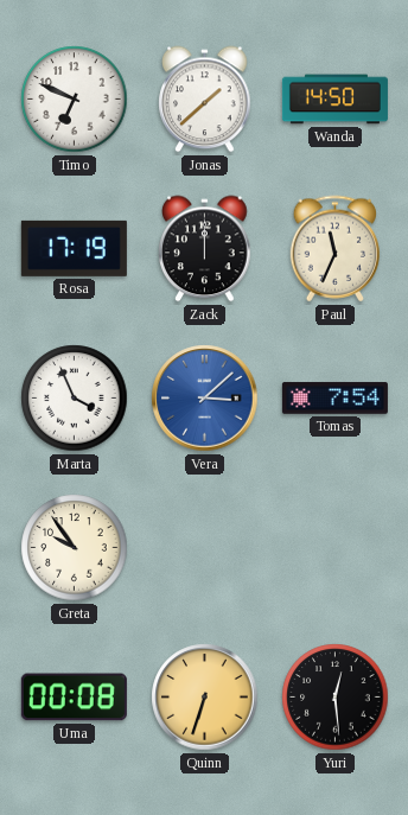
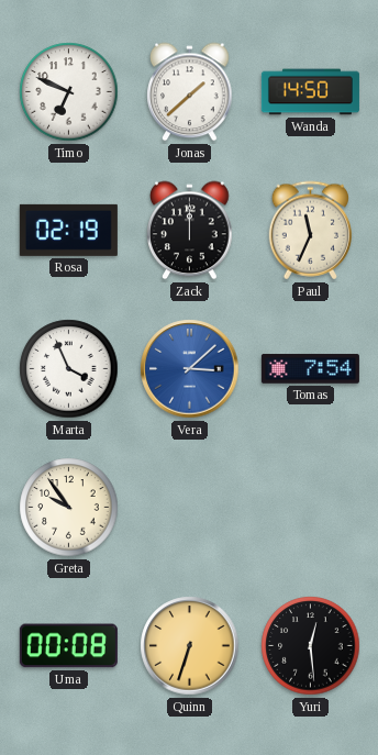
Rosa: 17:19 -> 02:19
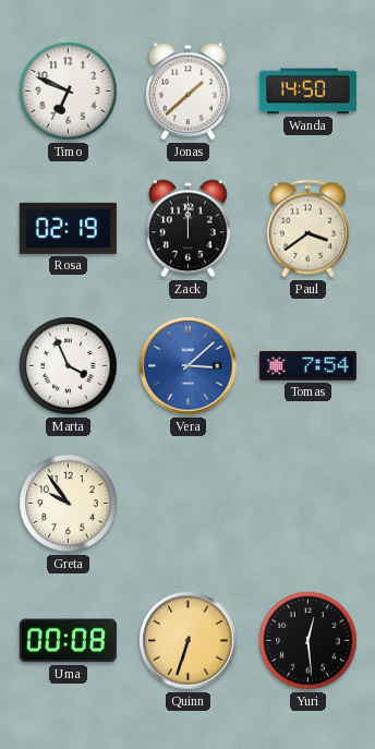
Paul: 11:34 -> 3:39
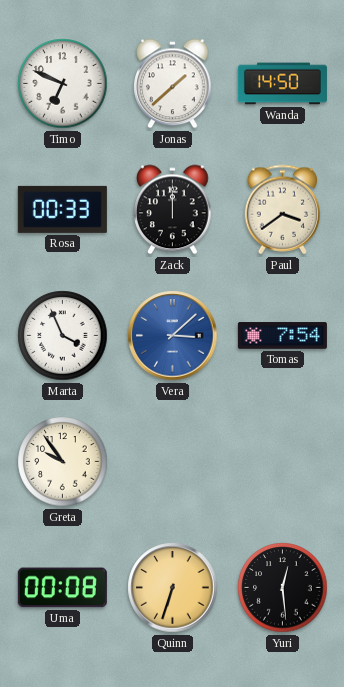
Rosa: 02:19 -> 00:33
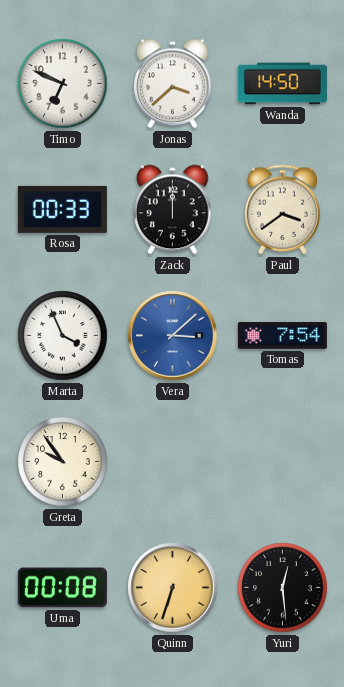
Jonas: 1:38 -> 3:38
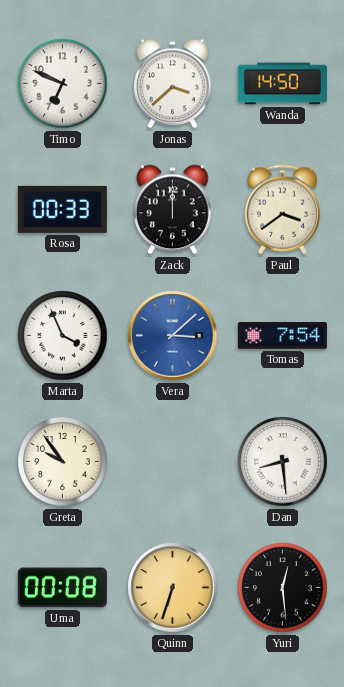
Dan: none -> 8:29
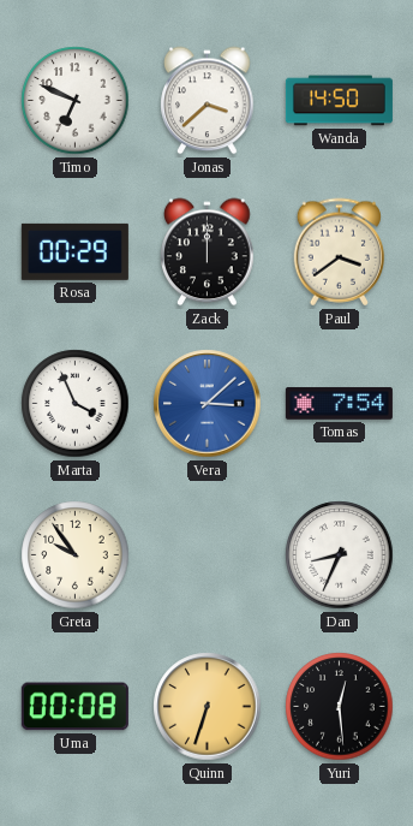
Rosa: 00:33 -> 00:29
Dan: 8:29 -> 8:34
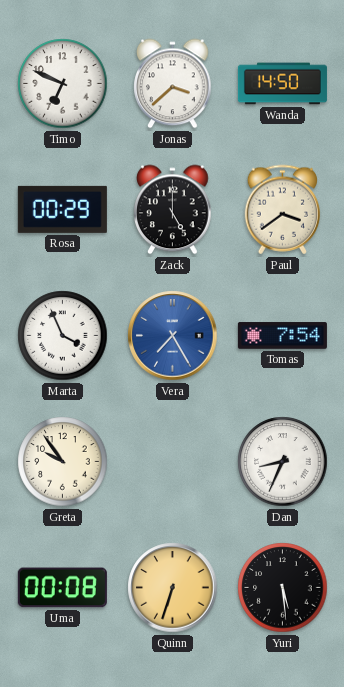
Zack: 12:00 -> 5:00
Vera: 3:08 -> 7:25
Yuri: 12:29 -> 5:29
